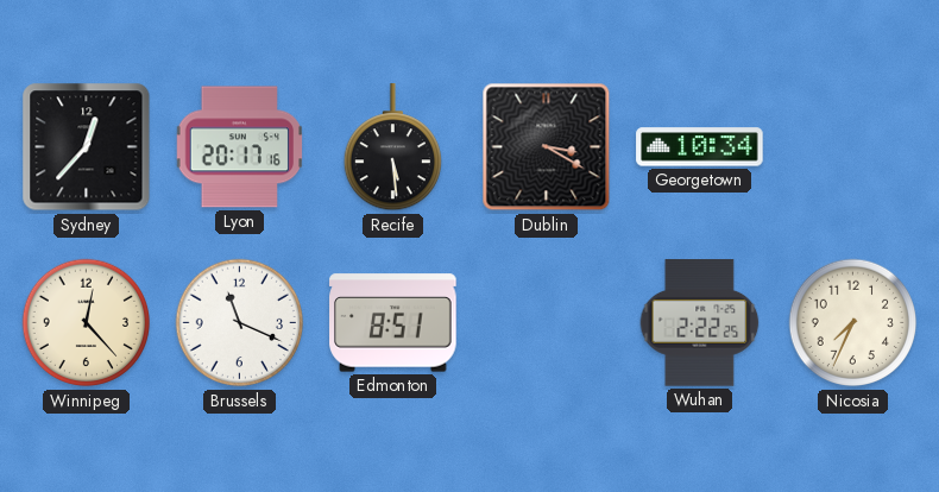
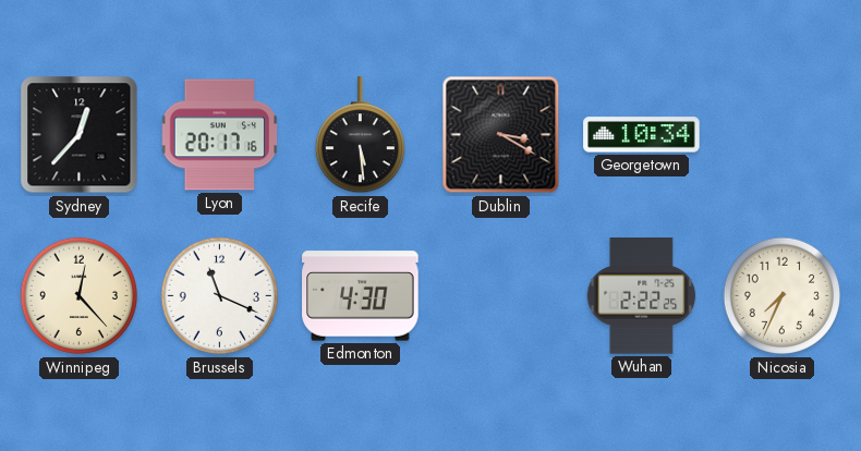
Edmonton: 8:51 -> 4:30
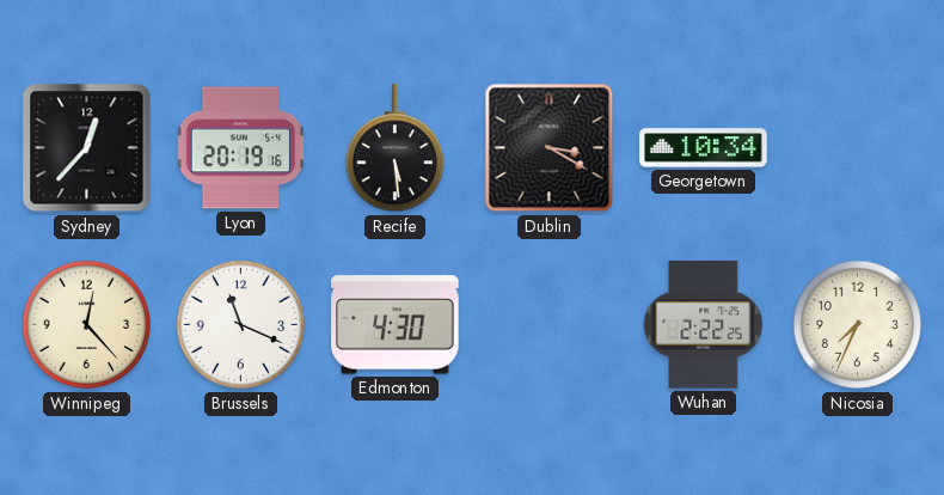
Lyon: 20:17 -> 20:19
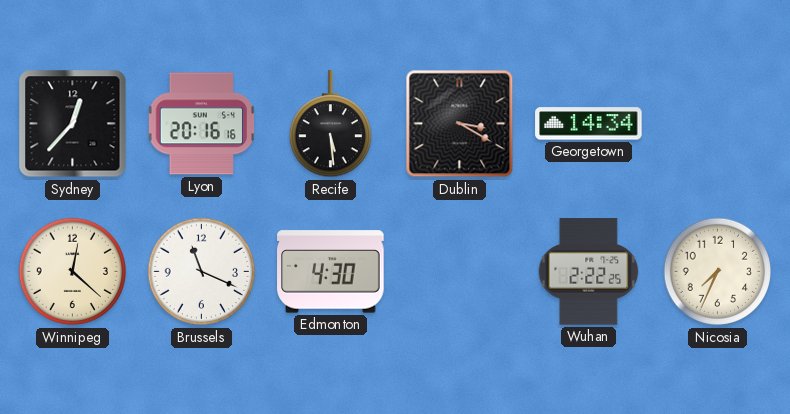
Lyon: 20:19 -> 20:16
Georgetown: 10:34 -> 14:34
Winnipeg: 12:23 -> 12:22
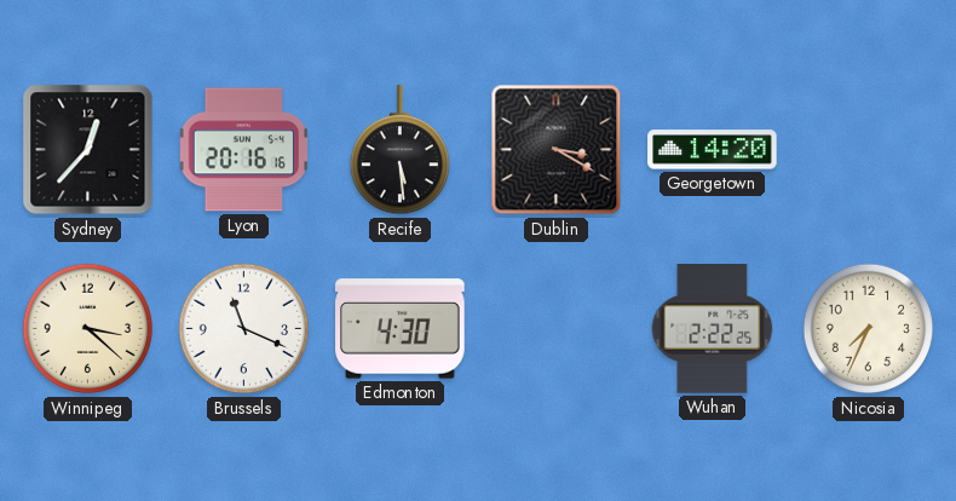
Georgetown: 14:34 -> 14:20
Winnipeg: 12:22 -> 3:22
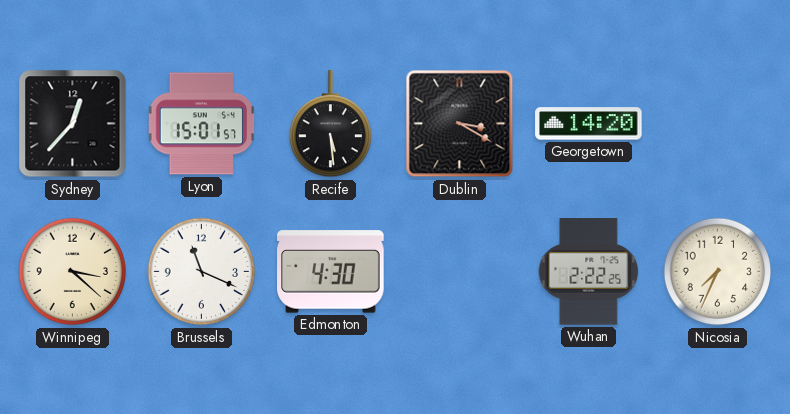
Lyon: 20:16 -> 15:01
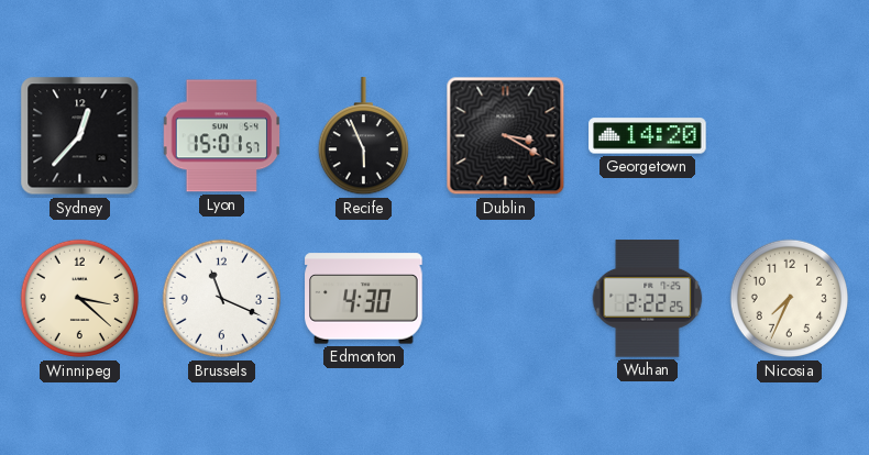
Recife: 5:29 -> 5:56
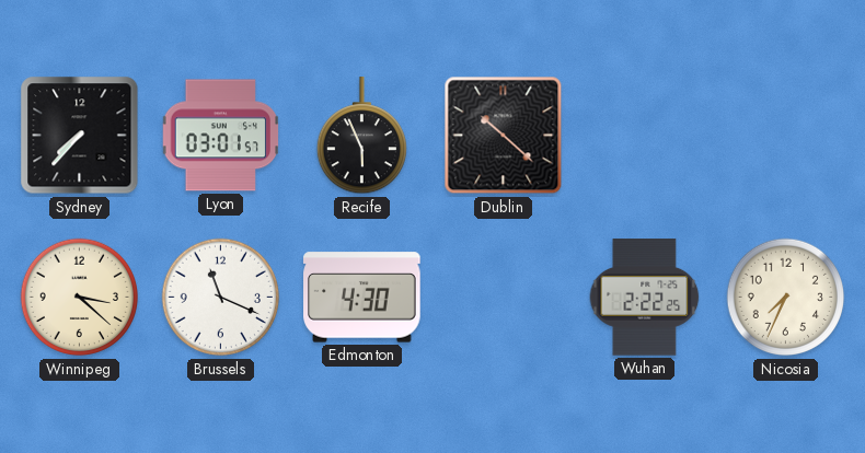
Sydney: 12:37 -> 7:37
Lyon: 15:01 -> 03:01
Dublin: 3:20 -> 10:22
Georgetown: 14:20 -> none
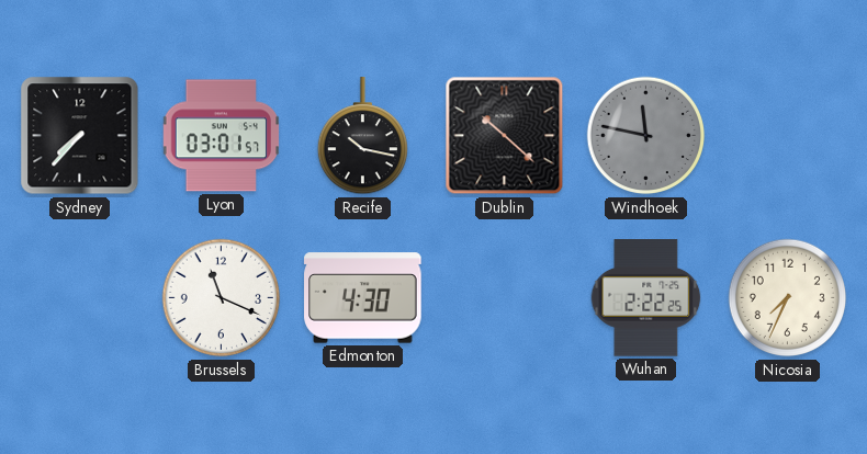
Recife: 5:56 -> 10:17
Windhoek: none -> 11:47
Winnipeg: 3:22 -> none
